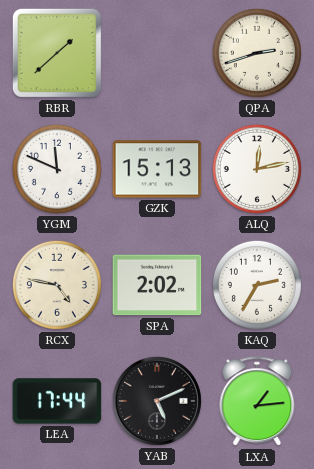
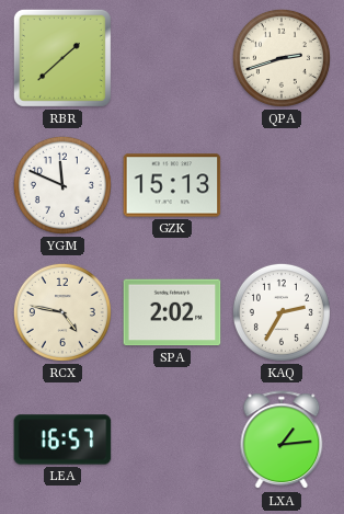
ALQ: 12:13 -> none
LEA: 17:44 -> 16:57
YAB: 5:11 -> none
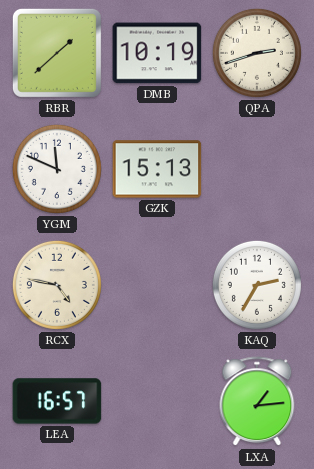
DMB: none -> 10:19
SPA: 2:02 -> none
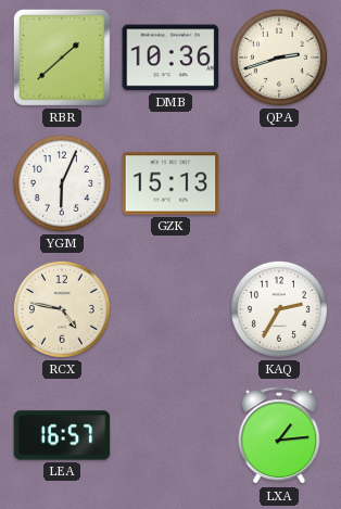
DMB: 10:19 -> 10:36
YGM: 11:49 -> 6:04
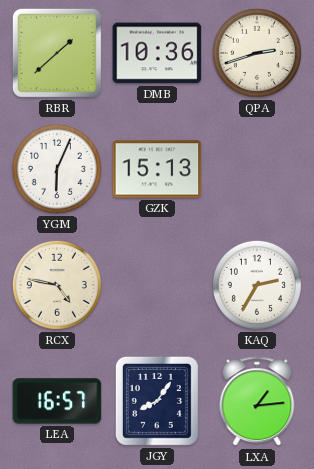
JGY: none -> 8:06
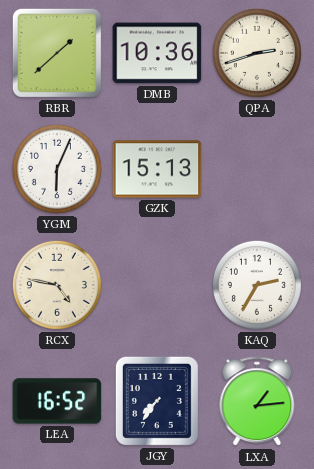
LEA: 16:57 -> 16:52
JGY: 8:06 -> 7:36
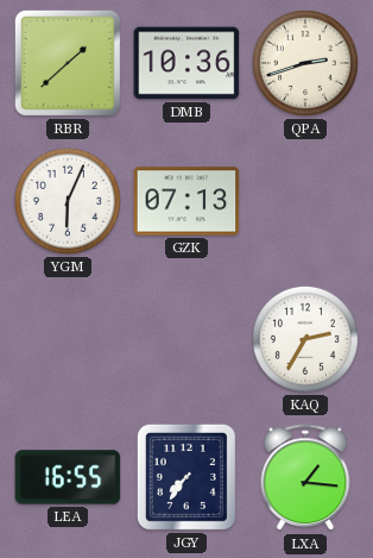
GZK: 15:13 -> 07:13
RCX: 4:47 -> none
LEA: 16:52 -> 16:55
LXA: 1:14 -> 1:16
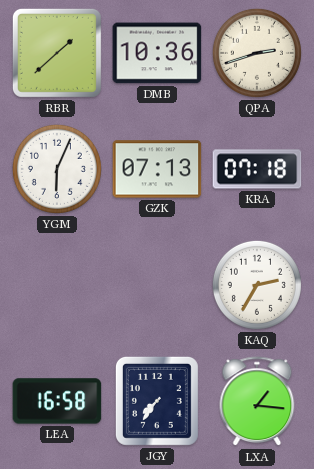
KRA: none -> 07:18
LEA: 16:55 -> 16:58
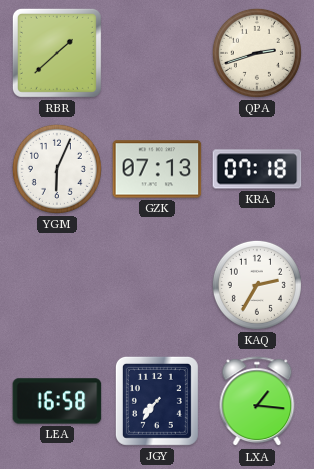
DMB: 10:36 -> none
